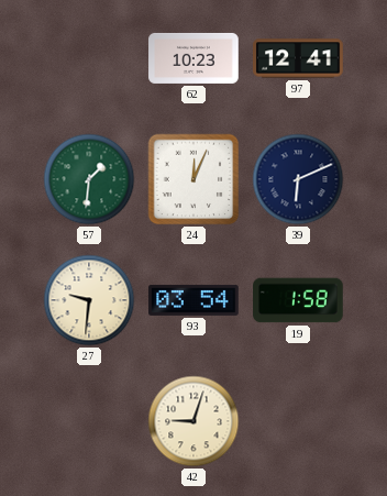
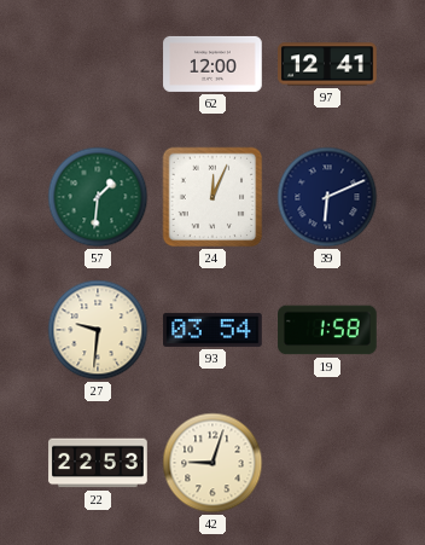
62: 10:23 -> 12:00
22: none -> 22:53
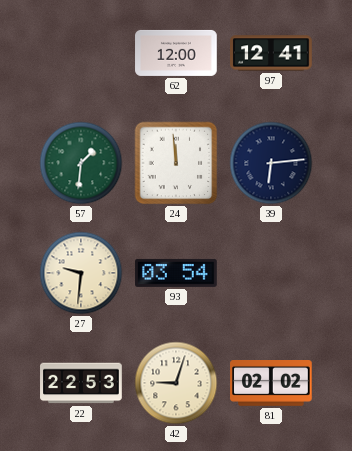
24: 12:04 -> 11:59
39: 6:11 -> 6:14
19: 1:58 -> none
81: none -> 02:02
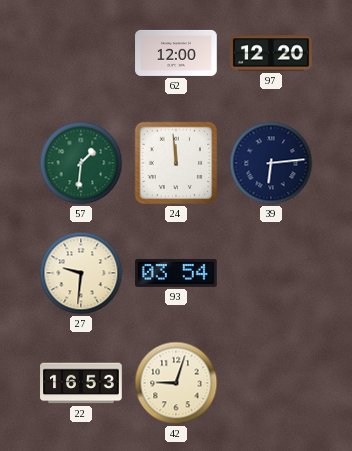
97: 12:41 -> 12:20
22: 22:53 -> 16:53
81: 02:02 -> none
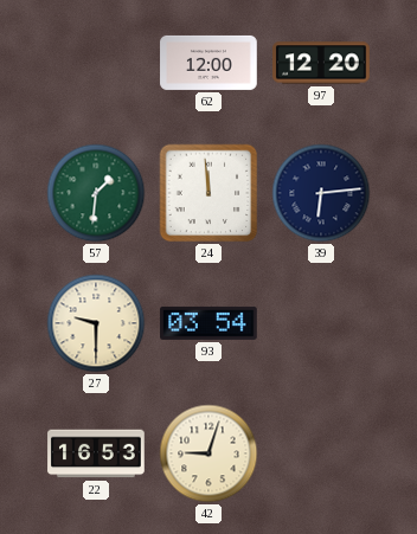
27: 9:31 -> 9:30
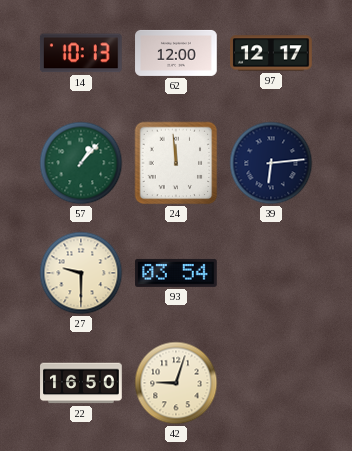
14: none -> 10:13
97: 12:20 -> 12:17
57: 1:31 -> 1:07
22: 16:53 -> 16:50
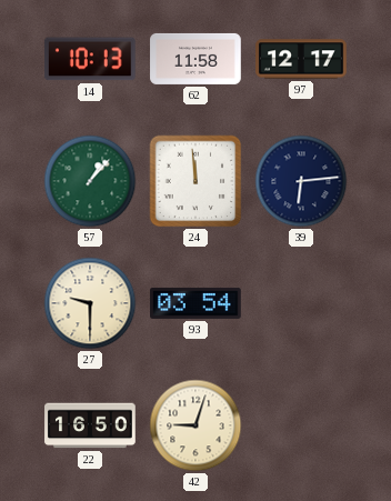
62: 12:00 -> 11:58
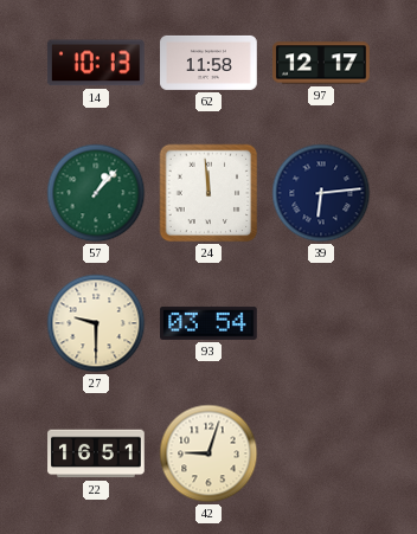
22: 16:50 -> 16:51
